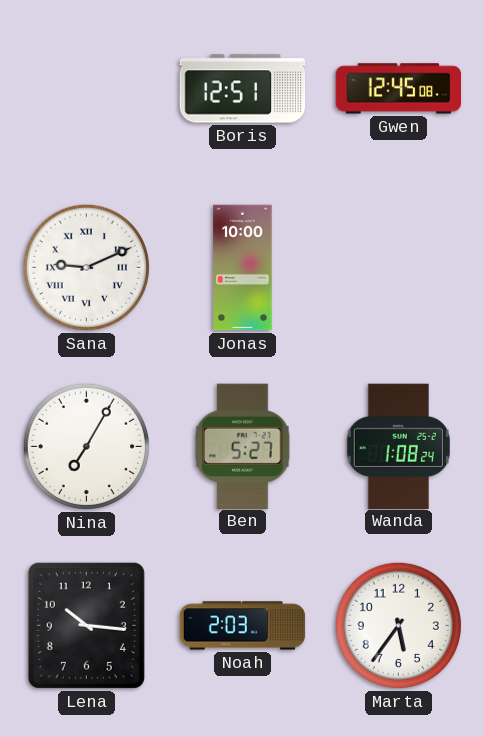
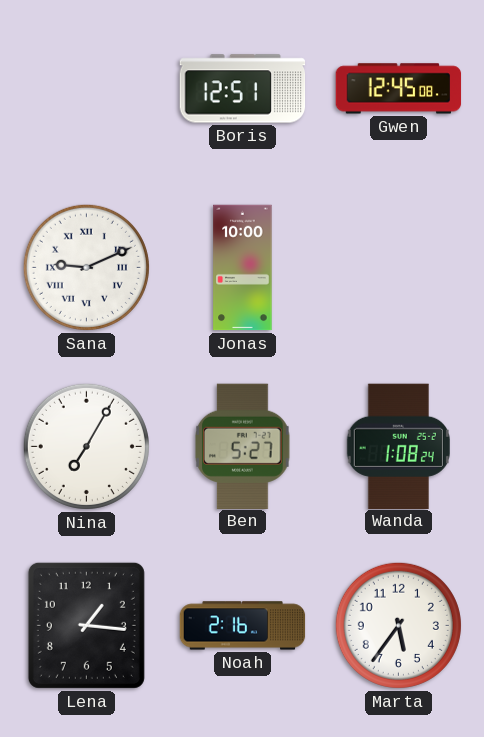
Lena: 10:16 -> 1:16
Noah: 2:03 -> 2:16
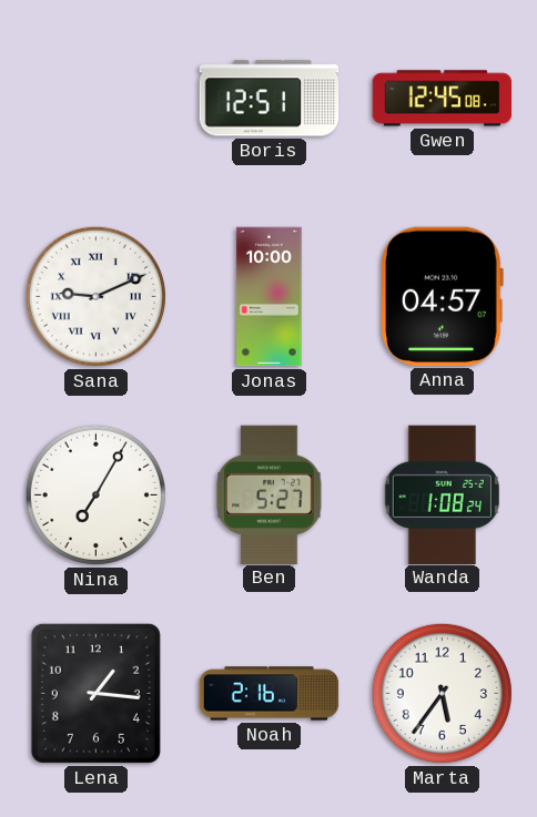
Anna: none -> 04:57
